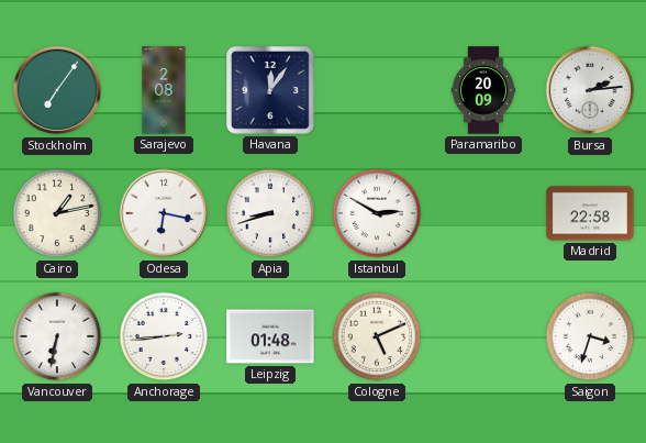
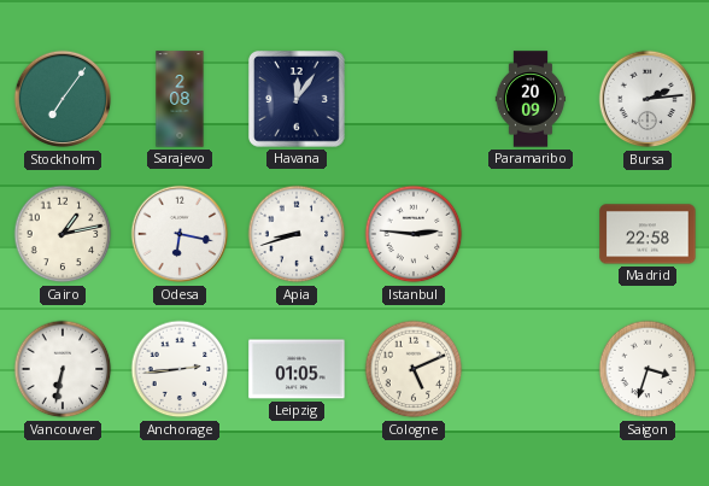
Istanbul: 2:50 -> 2:46
Leipzig: 01:48 -> 01:05
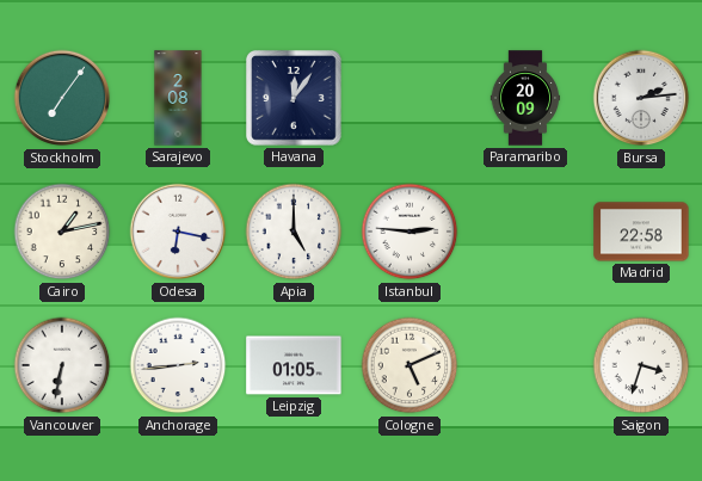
Apia: 8:42 -> 5:00
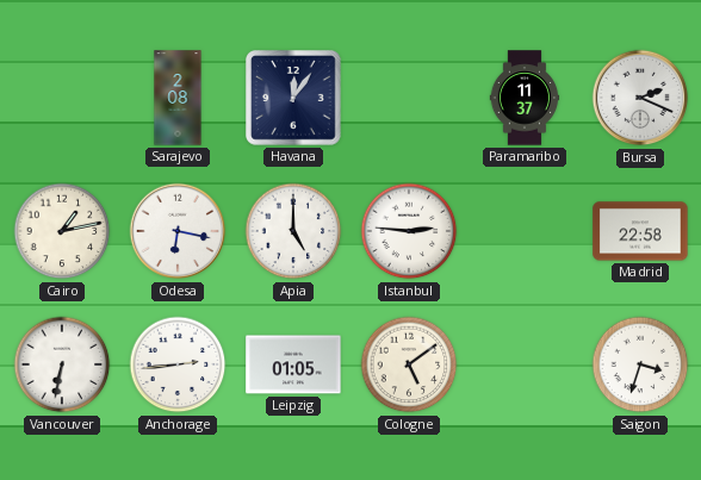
Stockholm: 7:06 -> none
Paramaribo: 20:09 -> 11:37
Bursa: 2:14 -> 2:19
Cologne: 5:11 -> 5:09
